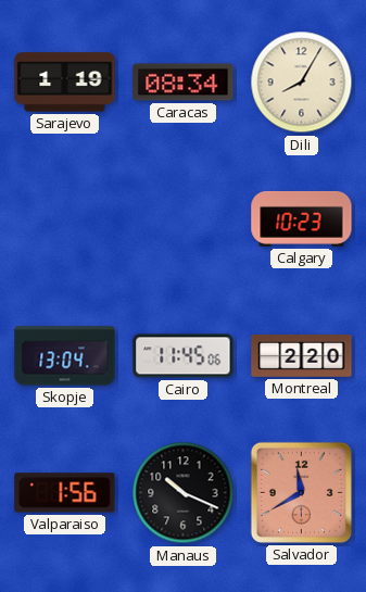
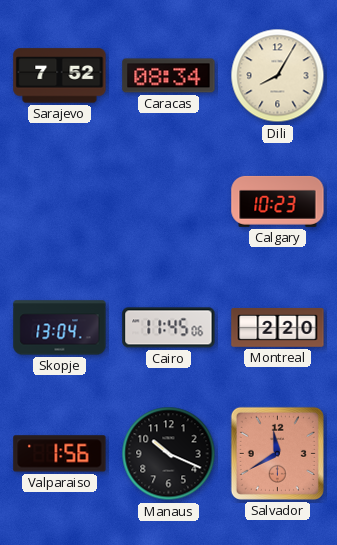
Sarajevo: 1:19 -> 7:52
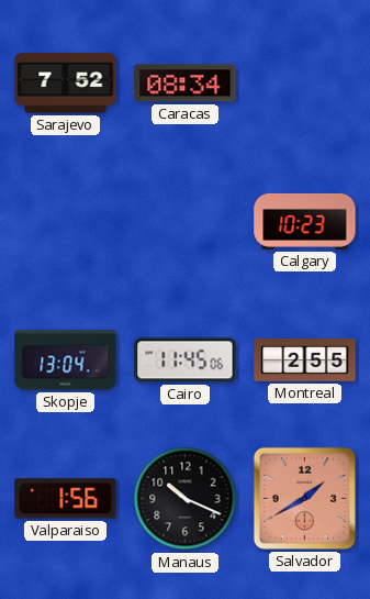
Dili: 8:05 -> none
Montreal: 2:20 -> 2:55
Salvador: 11:40 -> 1:40
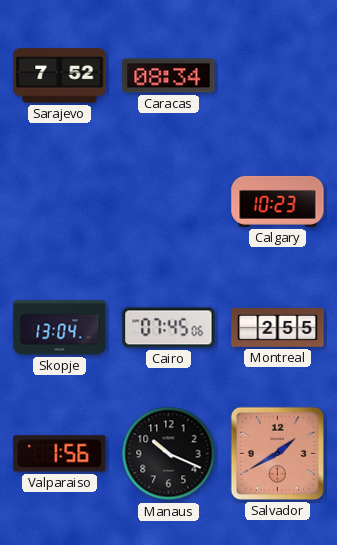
Cairo: 11:45 -> 07:45
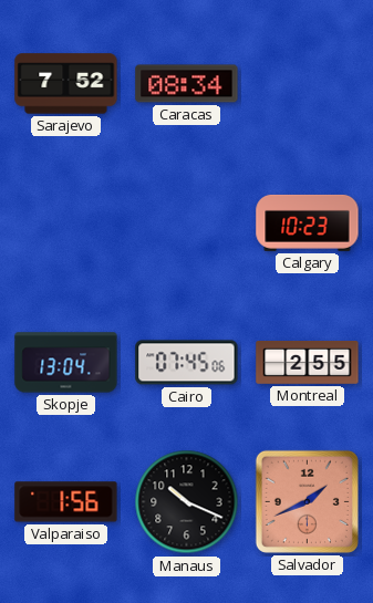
Salvador: 1:40 -> 1:41
